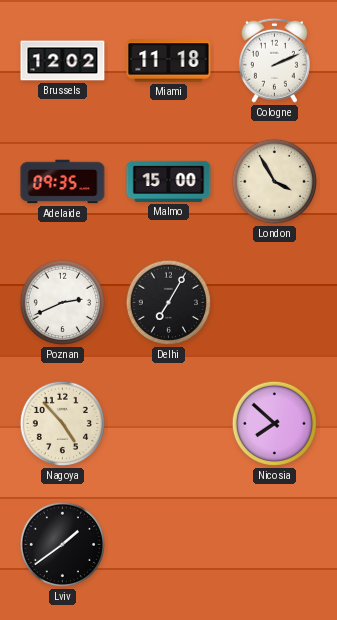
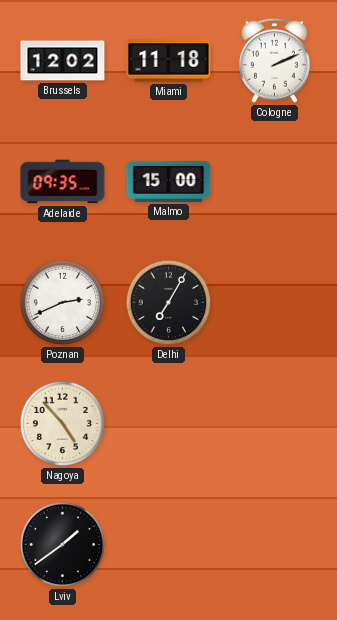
London: 3:55 -> none
Nicosia: 7:52 -> none
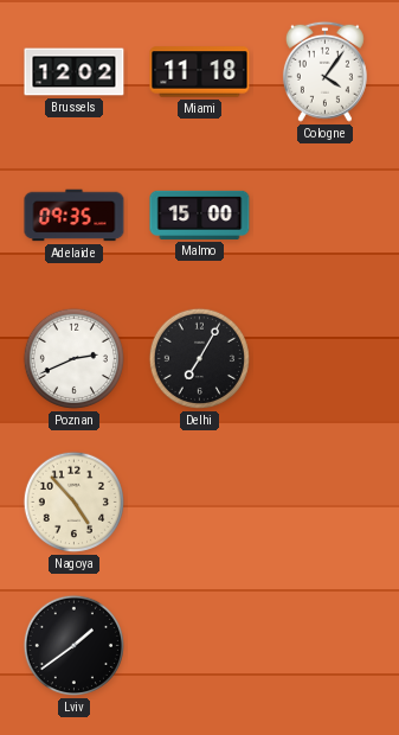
Cologne: 2:11 -> 4:06
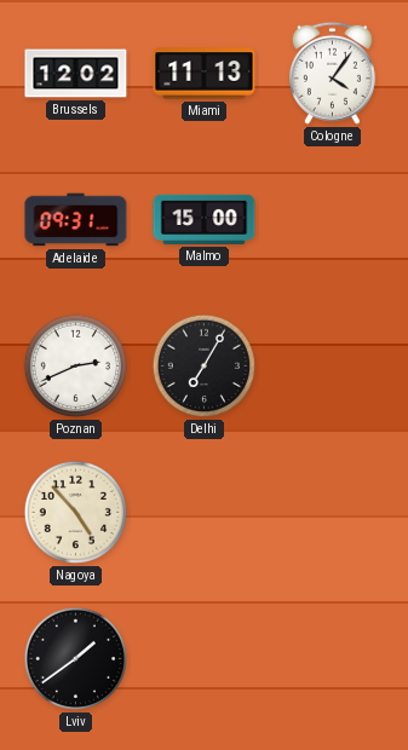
Miami: 11:18 -> 11:13
Adelaide: 09:35 -> 09:31
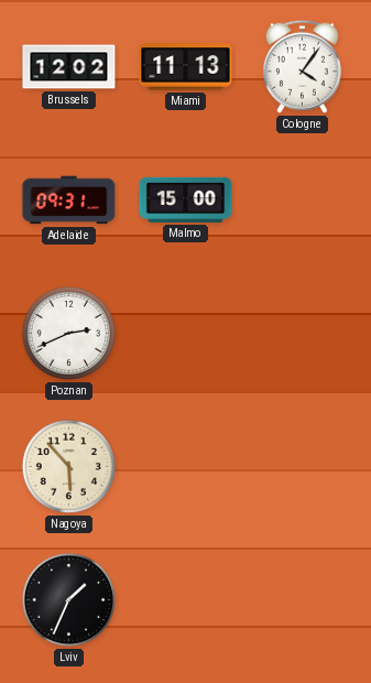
Delhi: 7:05 -> none
Nagoya: 4:53 -> 5:53
Lviv: 1:39 -> 1:34
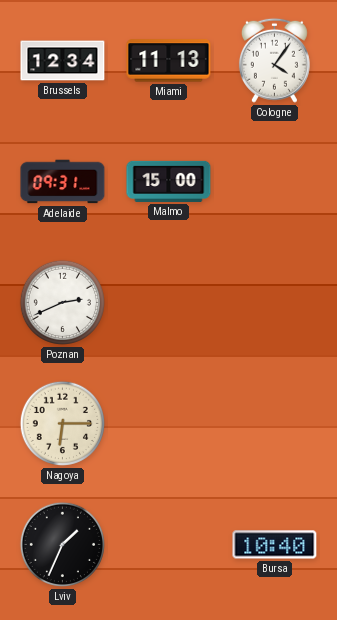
Brussels: 12:02 -> 12:34
Nagoya: 5:53 -> 6:15
Bursa: none -> 10:40
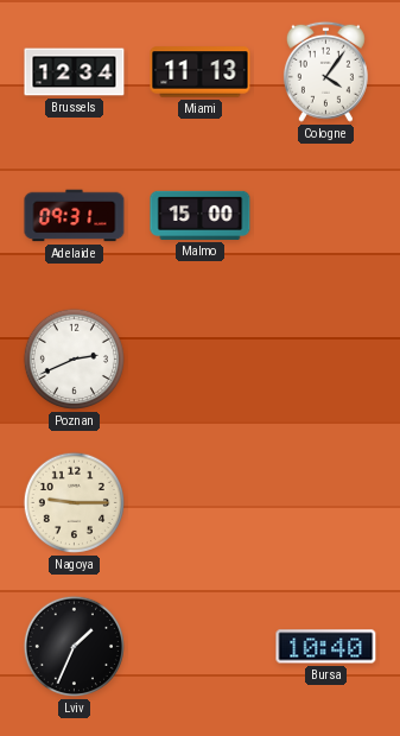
Nagoya: 6:15 -> 9:15
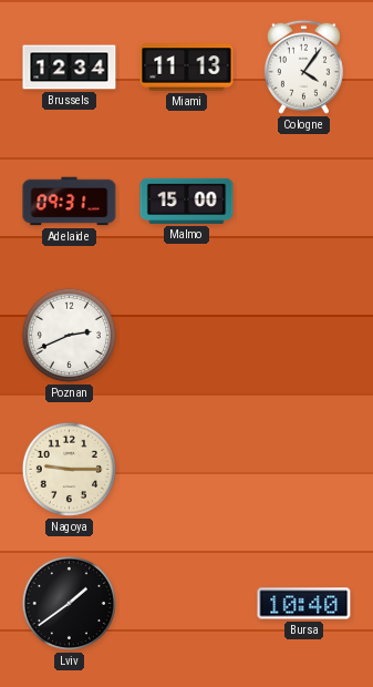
Lviv: 1:34 -> 1:39
